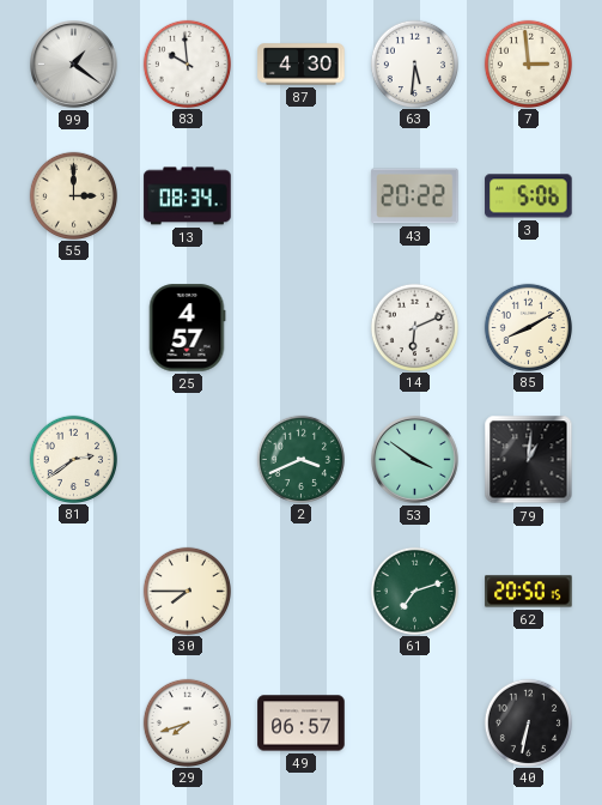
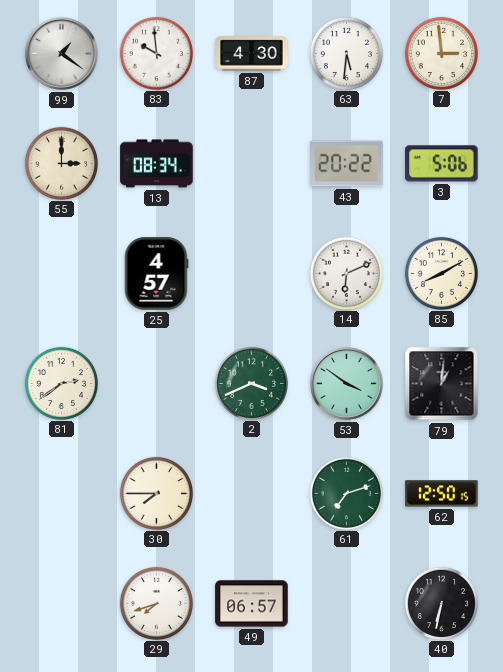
62: 20:50 -> 12:50
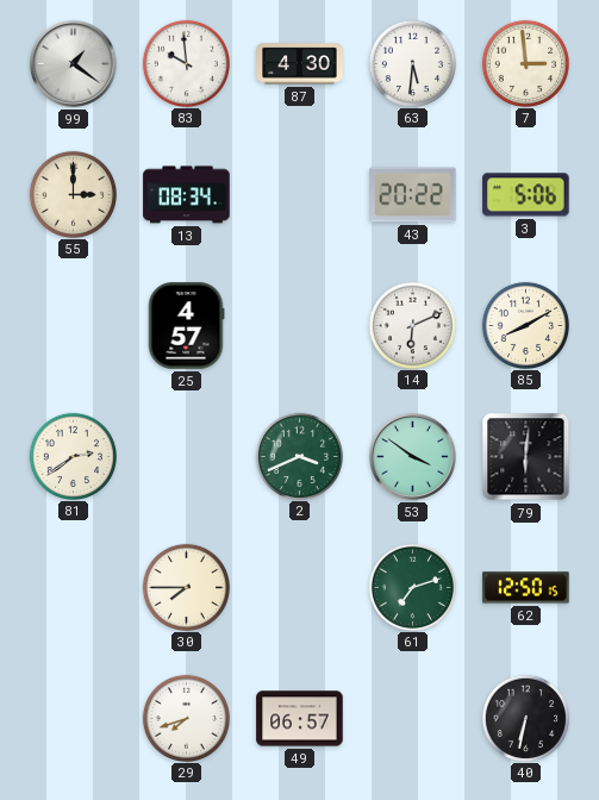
79: 1:01 -> 6:01
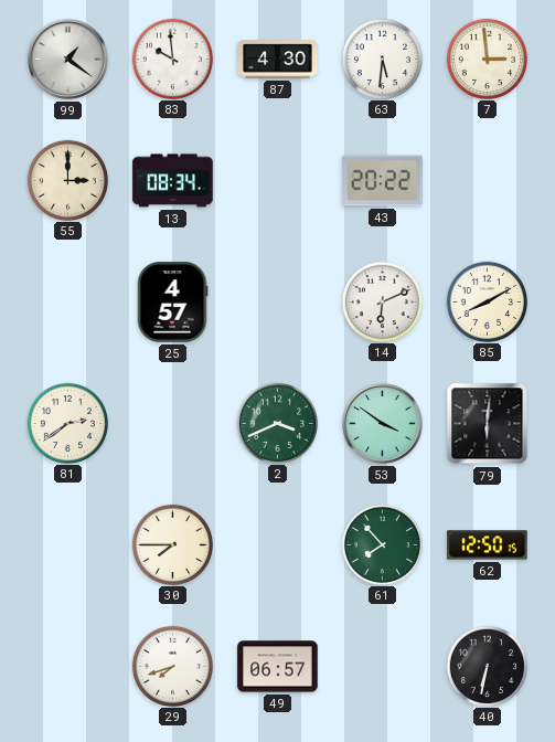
3: 5:06 -> none
61: 7:12 -> 7:53
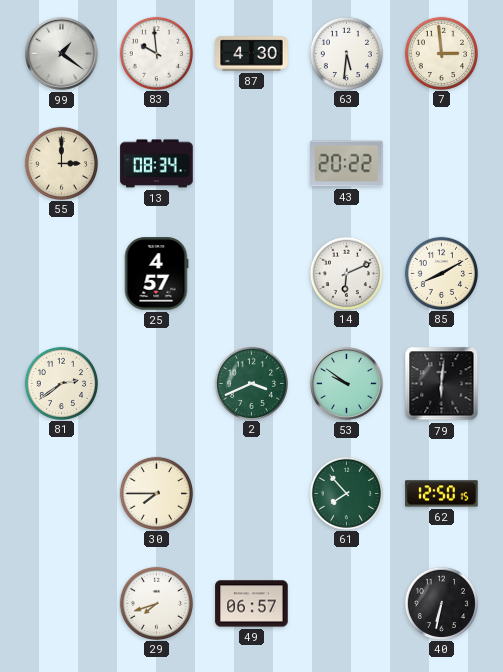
53: 3:51 -> 9:51
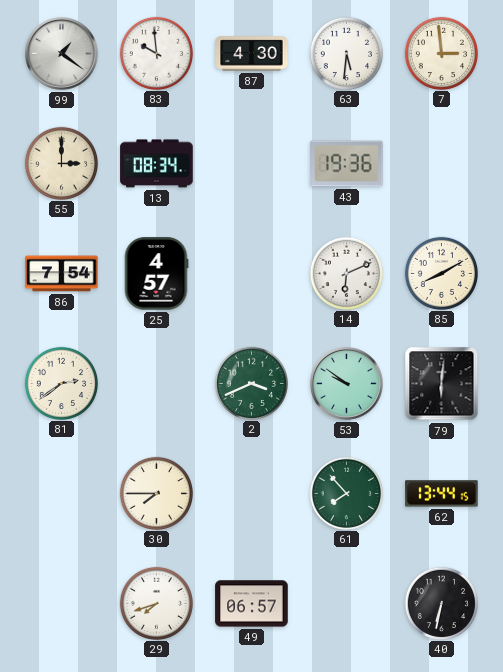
43: 20:22 -> 19:36
86: none -> 7:54
62: 12:50 -> 13:44
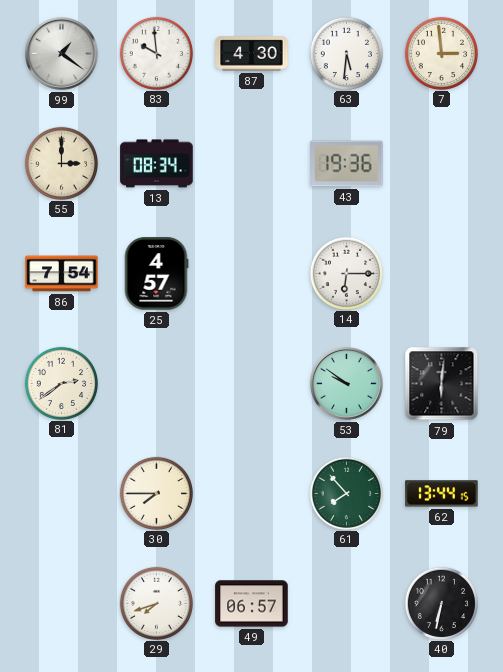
14: 6:11 -> 6:15
85: 8:10 -> none
2: 3:41 -> none
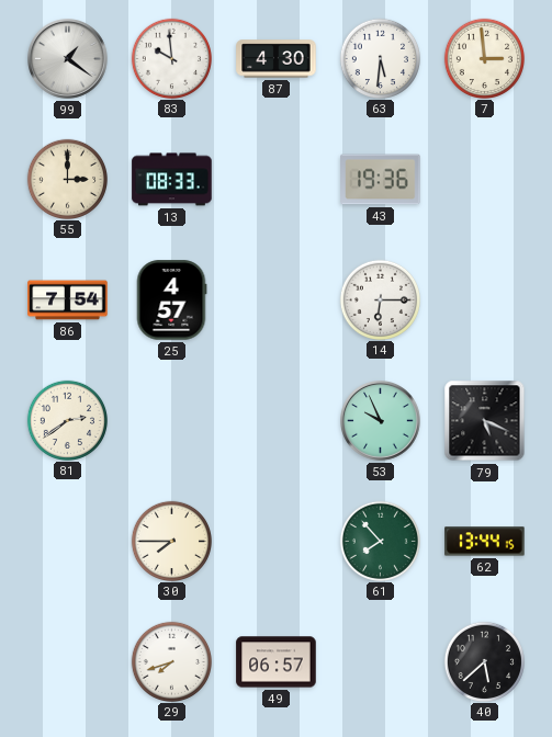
13: 08:34 -> 08:33
53: 9:51 -> 9:56
79: 6:01 -> 5:19
40: 6:32 -> 5:38
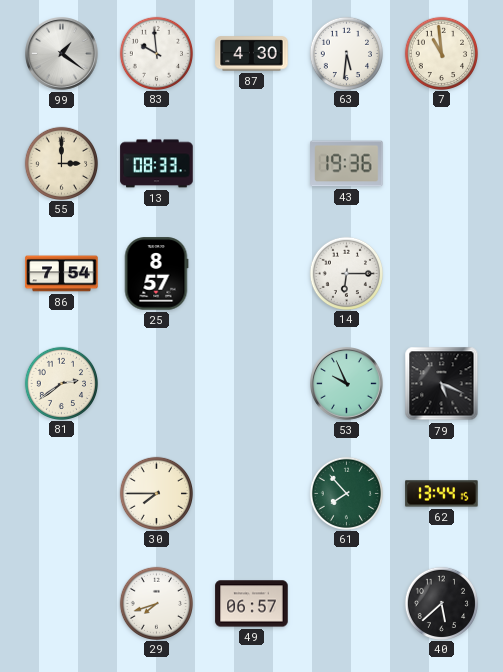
7: 2:59 -> 10:59
25: 4:57 -> 8:57
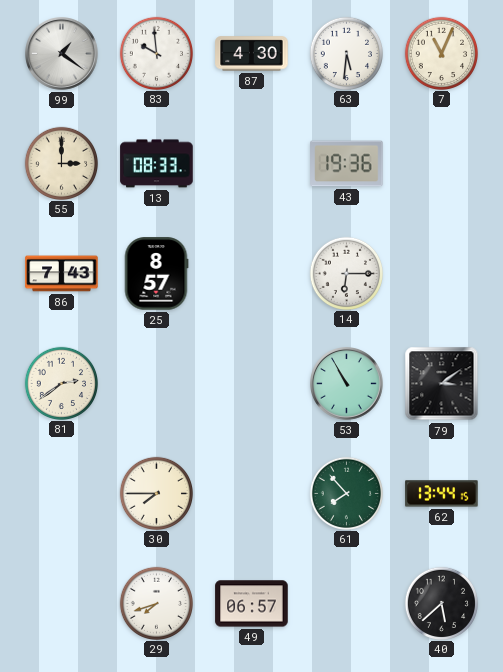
7: 10:59 -> 11:04
86: 7:54 -> 7:43
53: 9:56 -> 10:55
79: 5:19 -> 3:09
